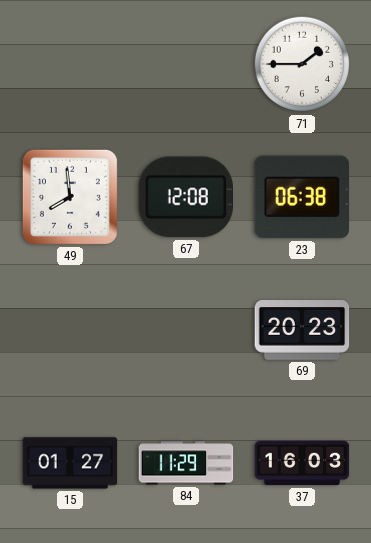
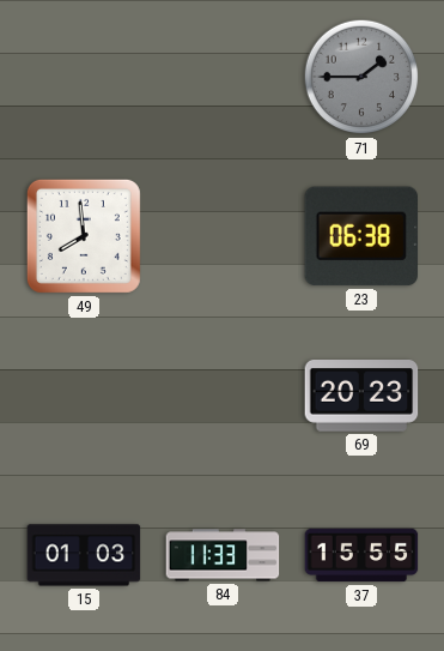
71 dial: white -> grey
67: 12:08 -> none
15: 01:27 -> 01:03
84: 11:29 -> 11:33
37: 16:03 -> 15:55
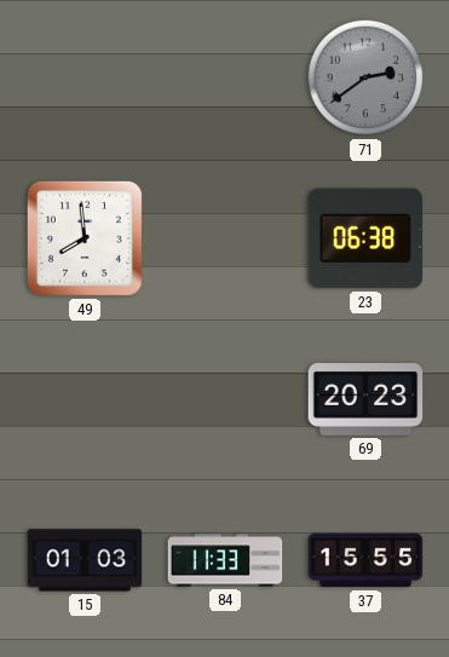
71: 1:45 -> 2:39
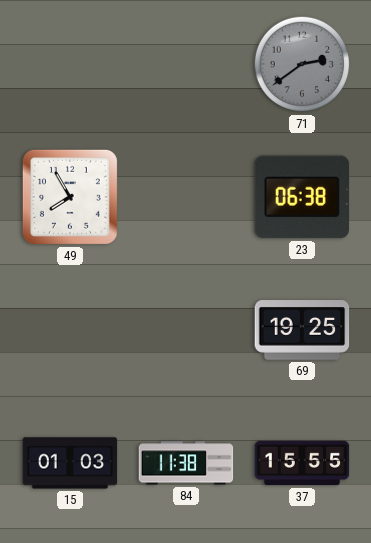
49: 7:59 -> 7:55
69: 20:23 -> 19:25
84: 11:33 -> 11:38
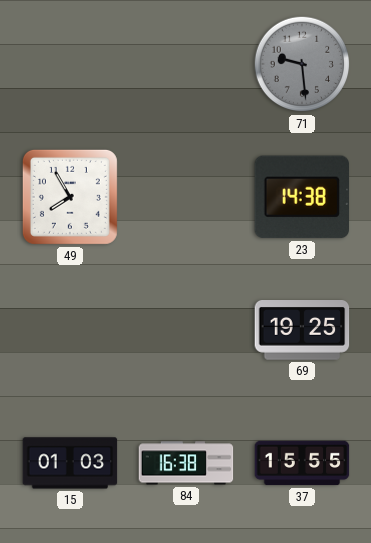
71: 2:39 -> 9:29
23: 06:38 -> 14:38
84: 11:38 -> 16:38
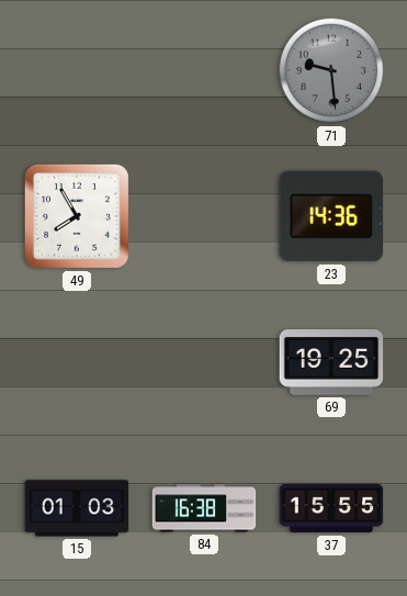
23: 14:38 -> 14:36
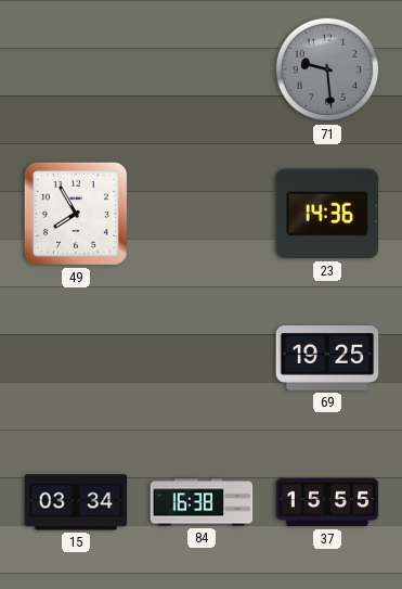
15: 01:03 -> 03:34
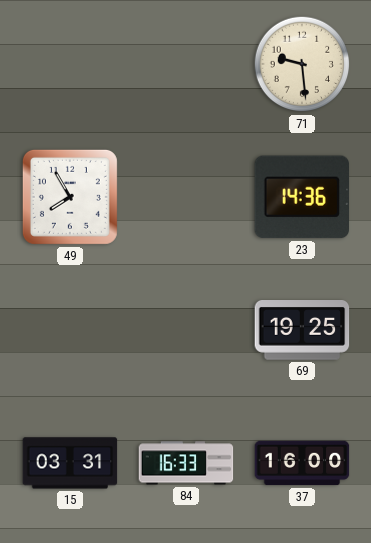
71 dial: grey -> cream
15: 03:34 -> 03:31
84: 16:38 -> 16:33
37: 15:55 -> 16:00
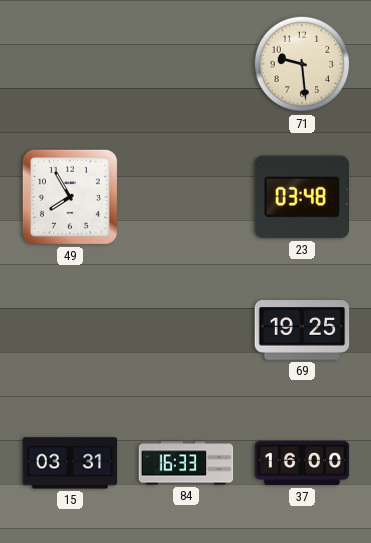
23: 14:36 -> 03:48
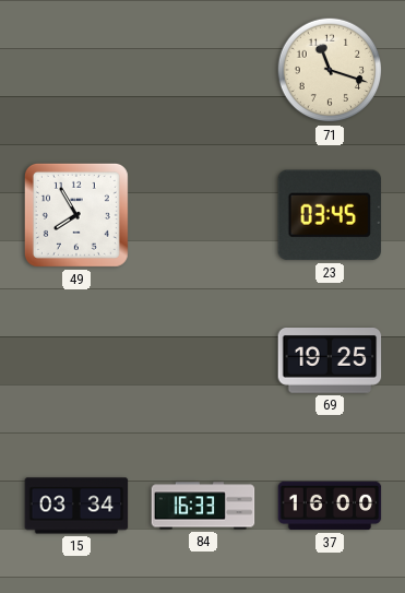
71: 9:29 -> 11:18
23: 03:48 -> 03:45
15: 03:31 -> 03:34
